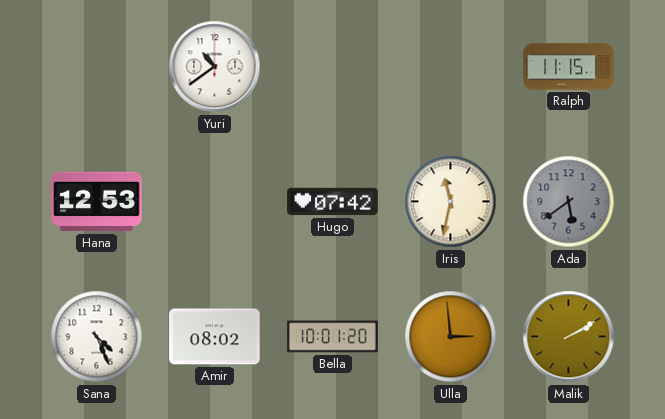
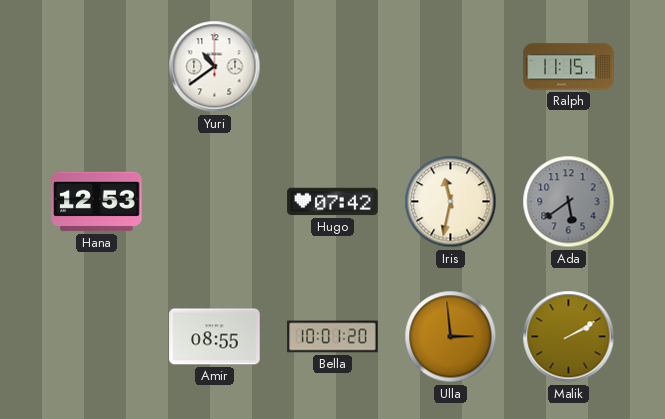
Sana: 4:26 -> none
Amir: 08:02 -> 08:55
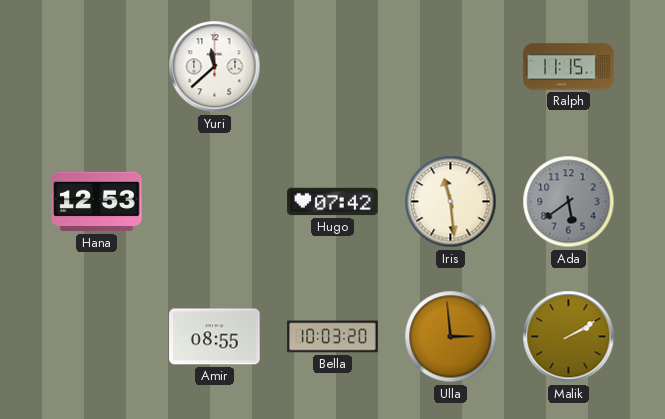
Yuri: 10:39 -> 11:38
Iris: 11:32 -> 11:29
Bella: 10:01 -> 10:03
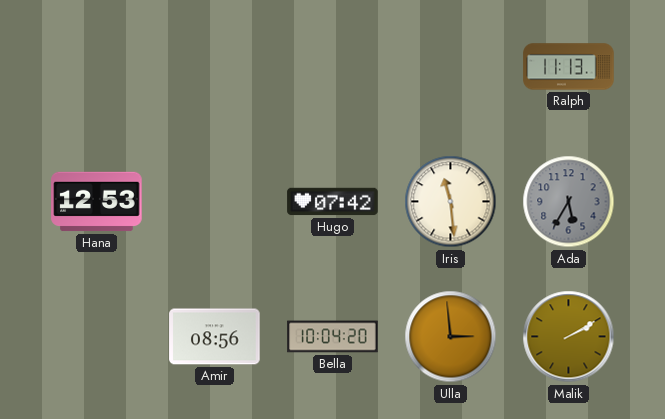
Yuri: 11:38 -> none
Ralph: 11:15 -> 11:13
Ada: 5:39 -> 5:35
Amir: 08:55 -> 08:56
Bella: 10:03 -> 10:04
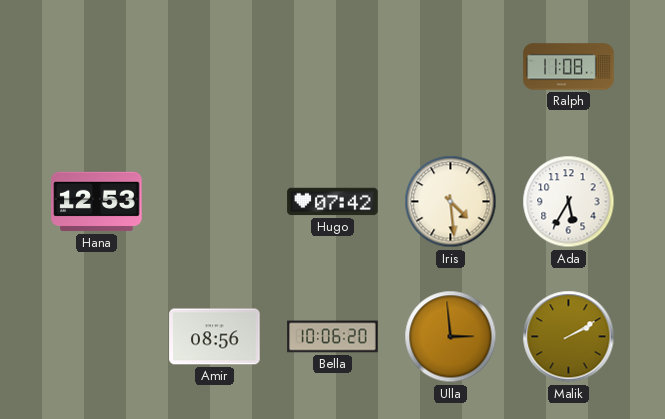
Ralph: 11:13 -> 11:08
Iris: 11:29 -> 4:29
Ada dial: grey -> white
Bella: 10:04 -> 10:06
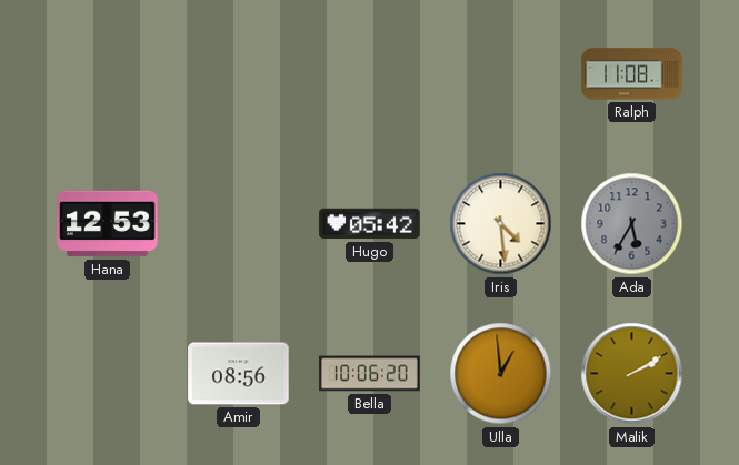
Hugo: 07:42 -> 05:42
Ada dial: white -> grey
Ulla: 2:59 -> 12:59
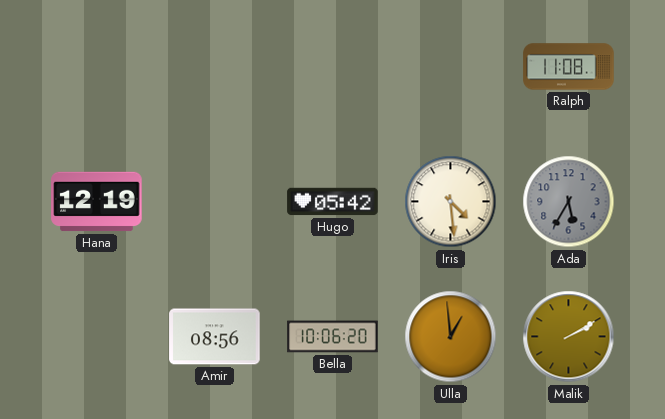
Hana: 12:53 -> 12:19
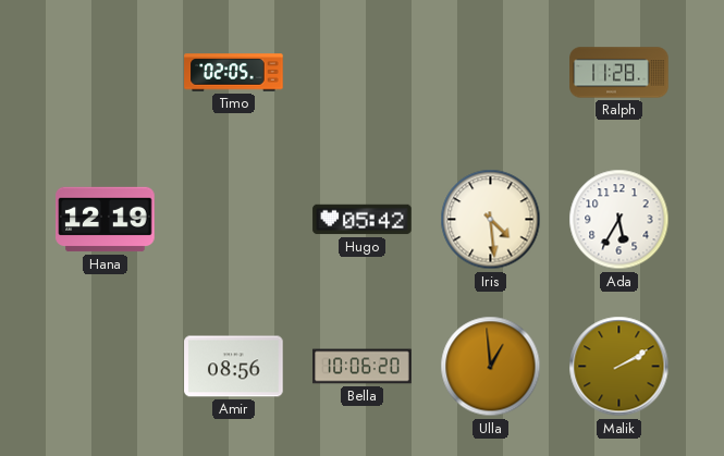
Timo: none -> 02:05
Ralph: 11:08 -> 11:28
Ada dial: grey -> white
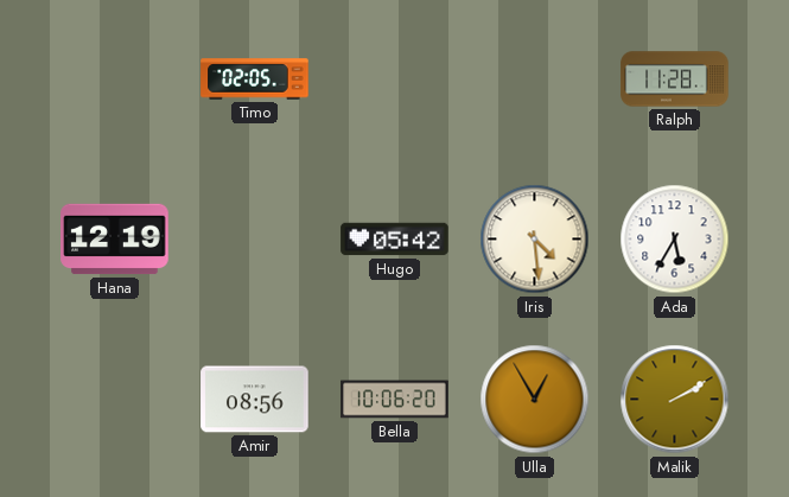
Ulla: 12:59 -> 12:55
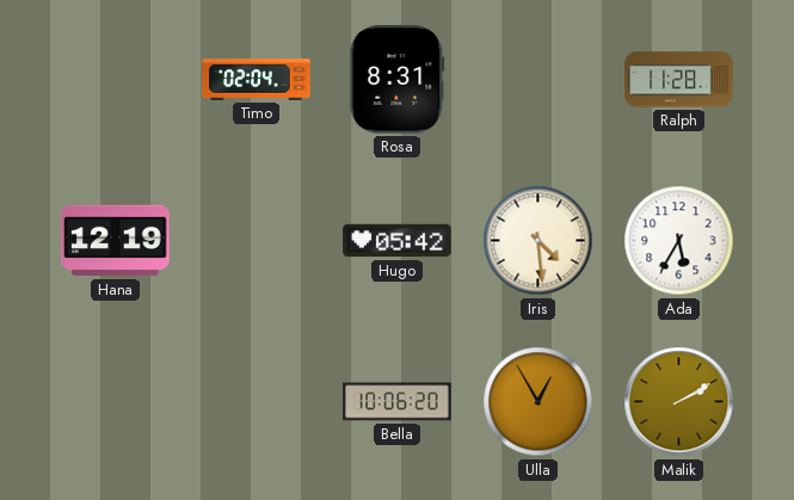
Timo: 02:05 -> 02:04
Rosa: none -> 8:31
Amir: 08:56 -> none
